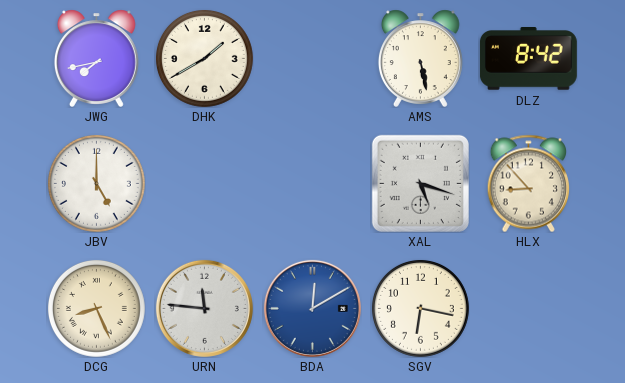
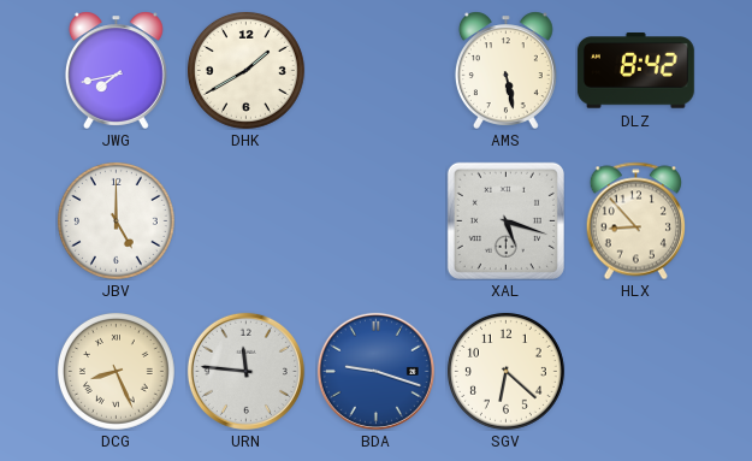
BDA: 12:10 -> 9:18
SGV: 6:17 -> 6:22
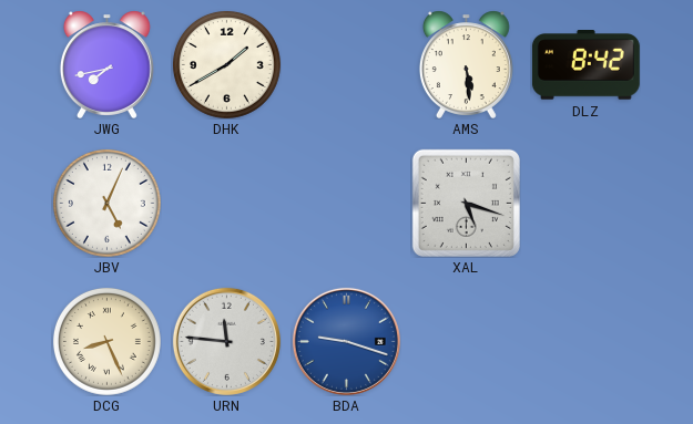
AMS: 5:28 -> 5:29
JBV: 5:00 -> 5:04
HLX: 8:53 -> none
SGV: 6:22 -> none
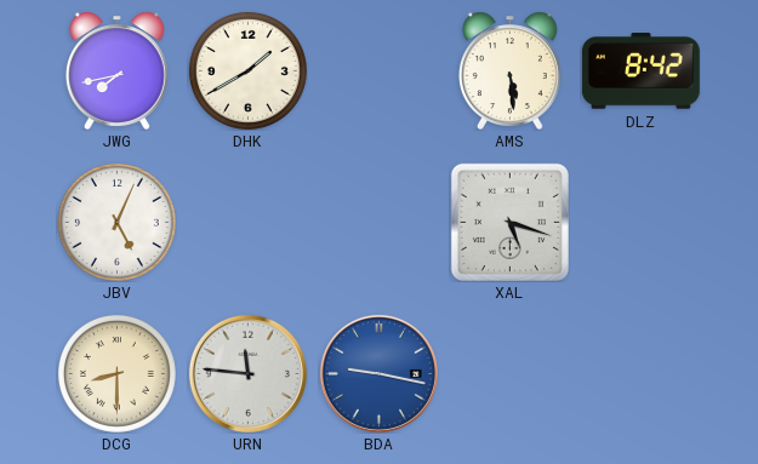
DCG: 8:26 -> 8:30
BDA: 9:18 -> 9:17
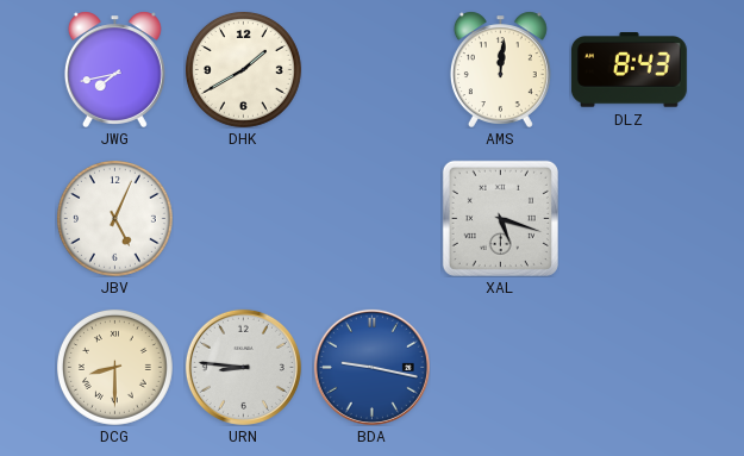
AMS: 5:29 -> 12:01
DLZ: 8:42 -> 8:43
URN: 11:46 -> 8:46
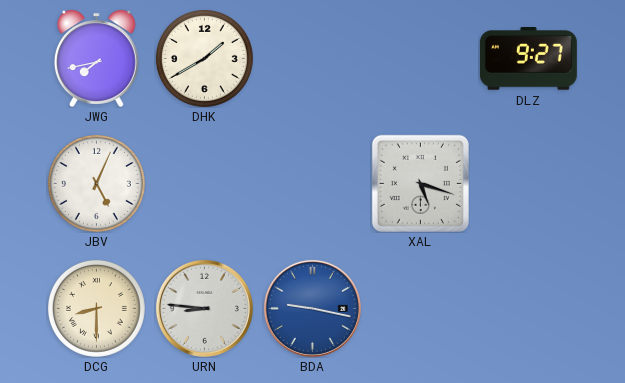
AMS: 12:01 -> none
DLZ: 8:43 -> 9:27
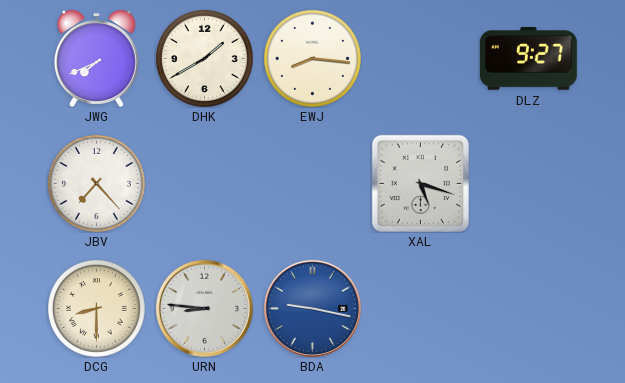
JWG: 7:43 -> 7:41
EWJ: none -> 8:16
JBV: 5:04 -> 7:23
